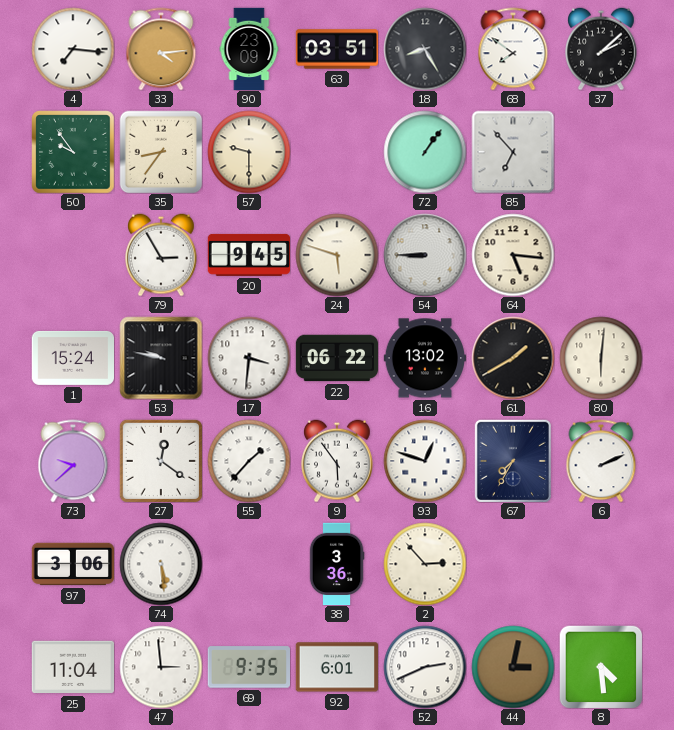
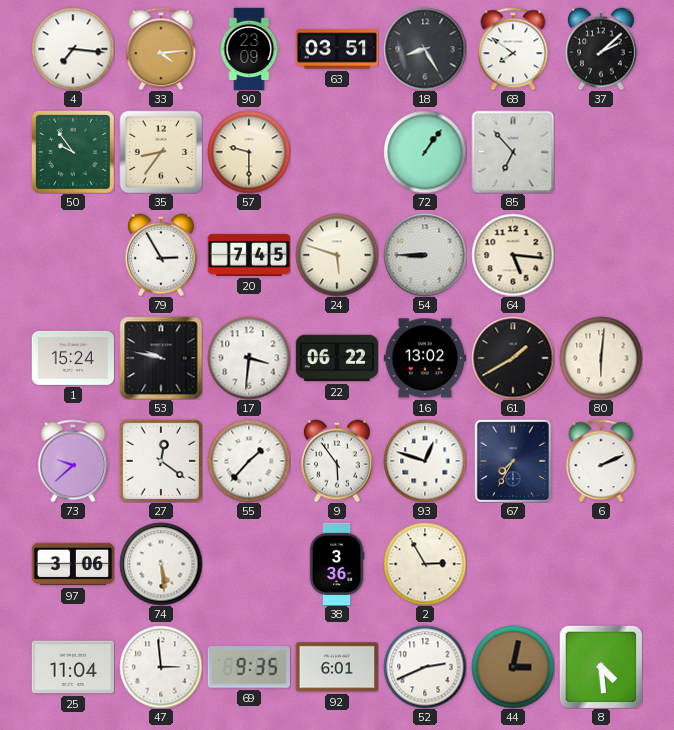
20: 9:45 -> 7:45
2: 2:53 -> 2:55
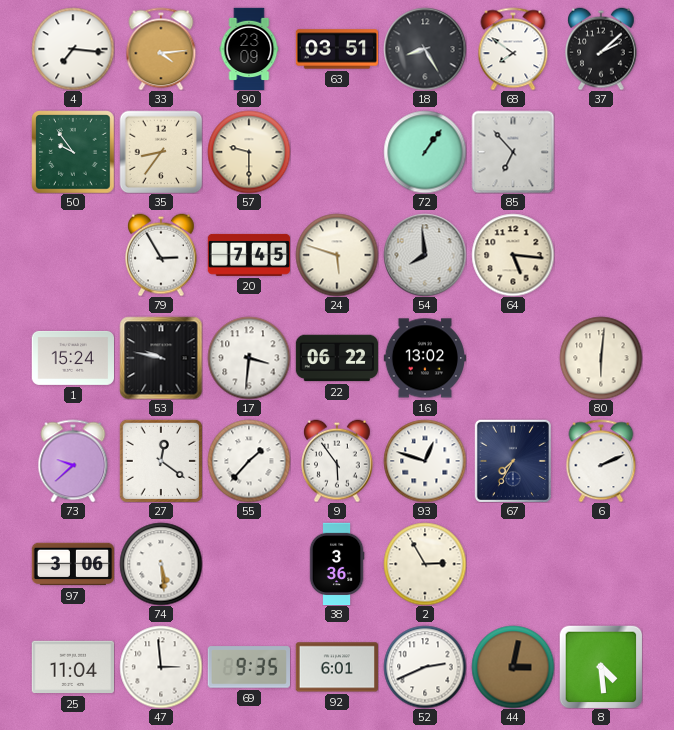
54: 8:45 -> 7:59
61: 1:40 -> none
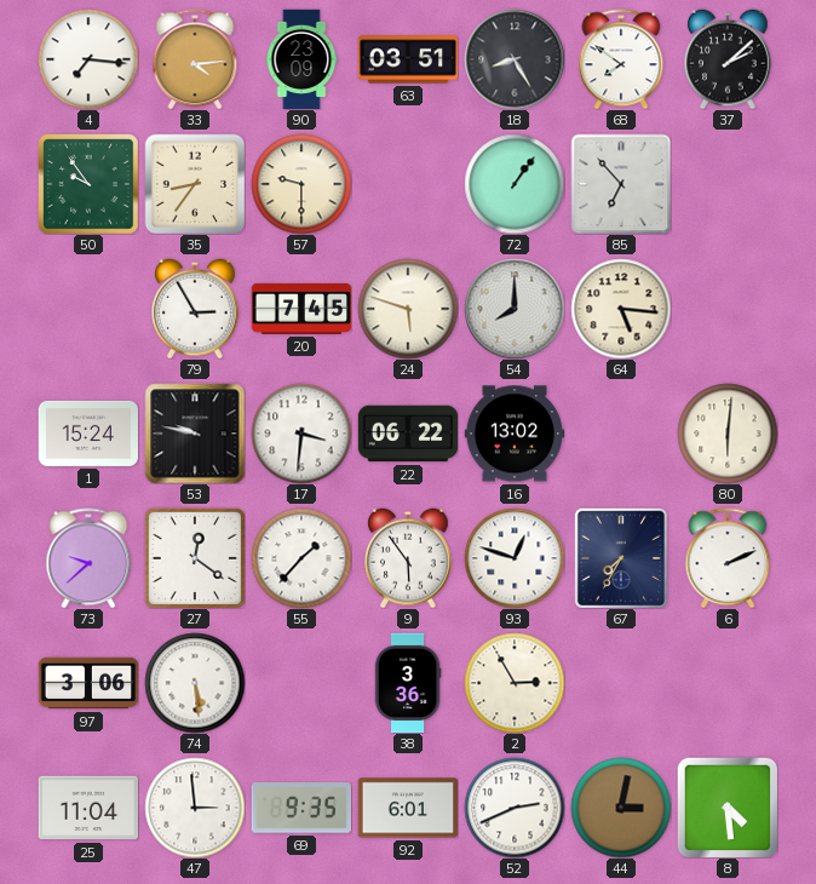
54: 7:59 -> 8:00
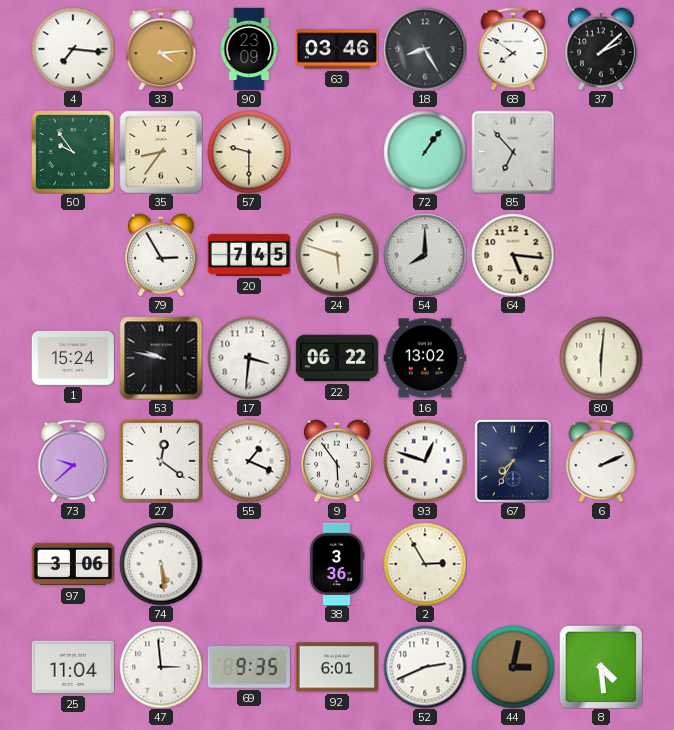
63: 03:51 -> 03:46
55: 1:37 -> 1:19
